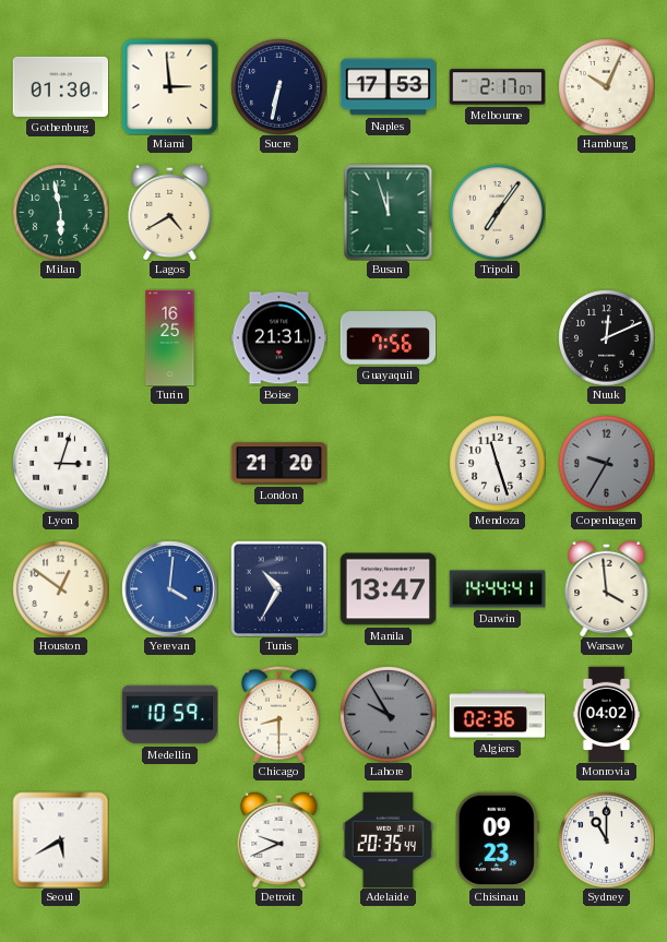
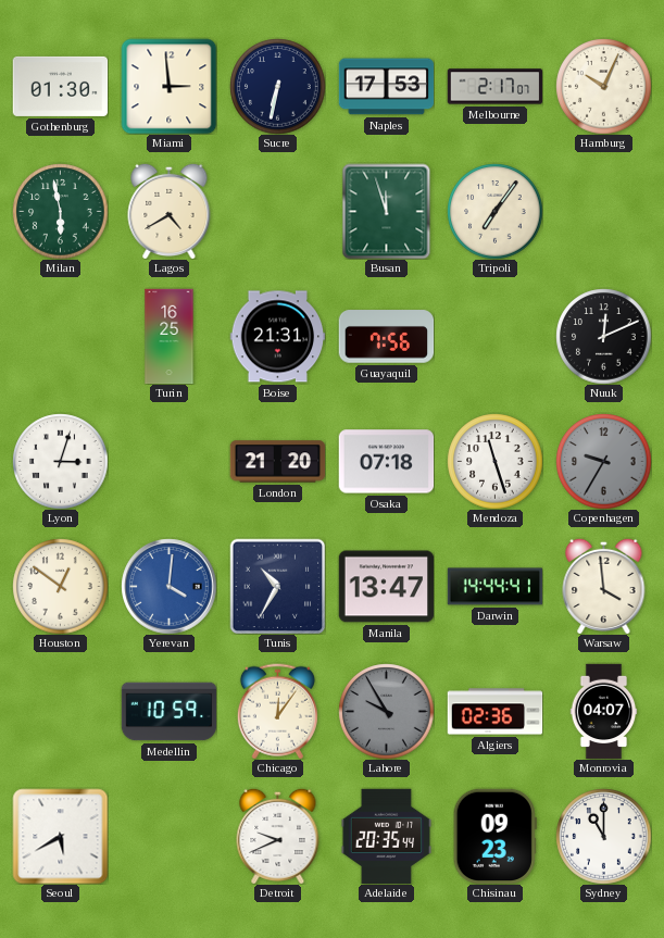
Osaka: none -> 07:18
Chicago: 8:30 -> 12:06
Monrovia: 04:02 -> 04:07
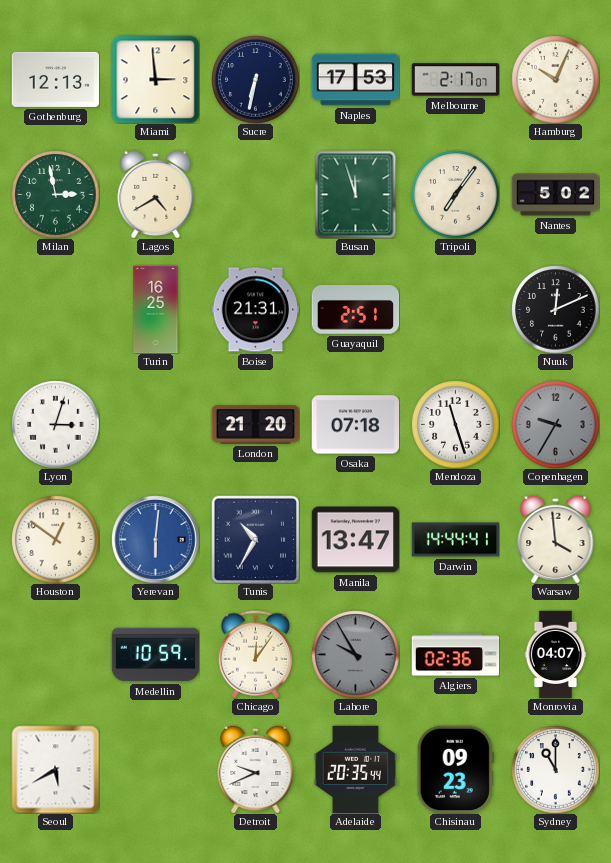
Gothenburg: 01:30 -> 12:13
Milan: 5:58 -> 2:58
Nantes: none -> 5:02
Guayaquil: 7:56 -> 2:51
Yerevan: 4:01 -> 6:01
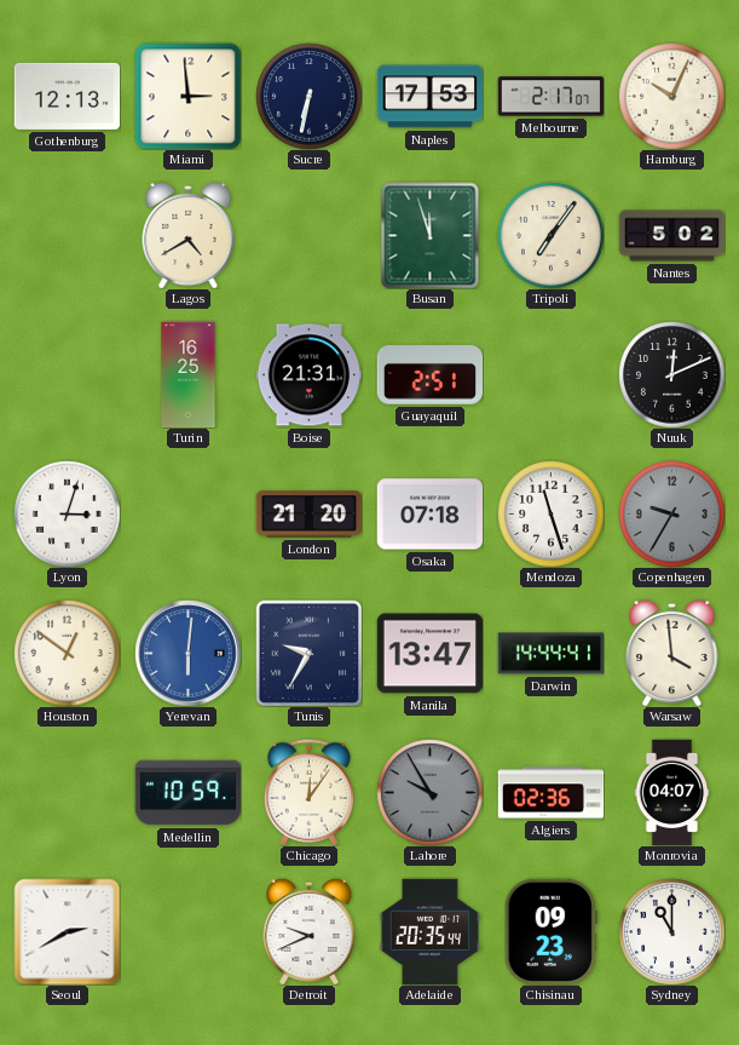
Milan: 2:58 -> none
Tunis: 10:35 -> 9:35
Seoul: 5:40 -> 2:40
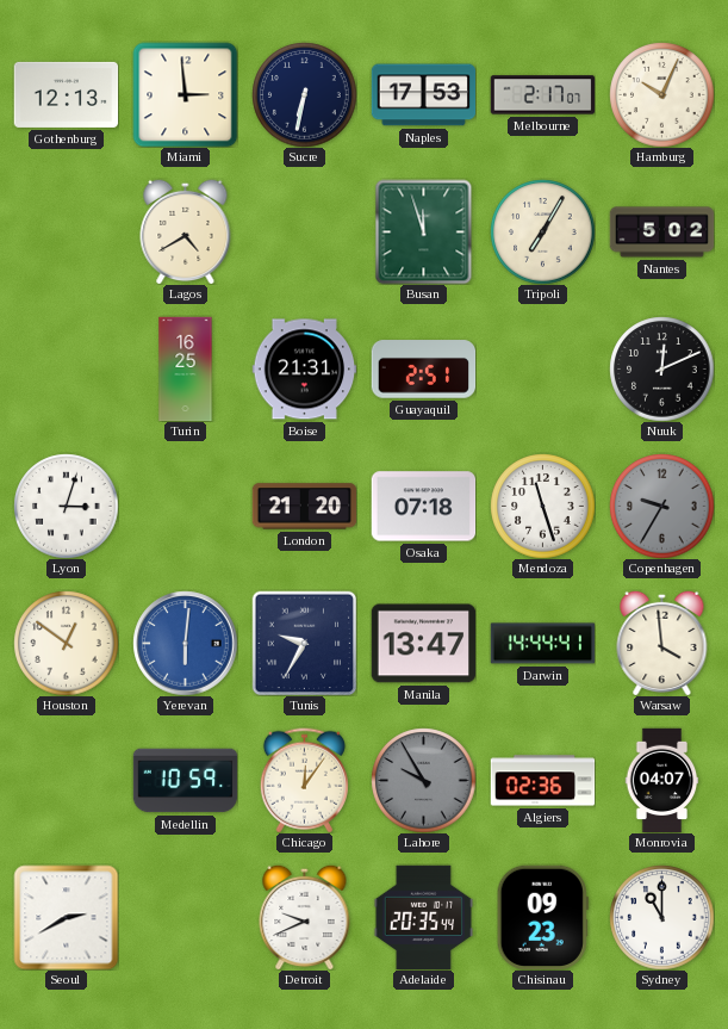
Tripoli: 7:06 -> 7:05
